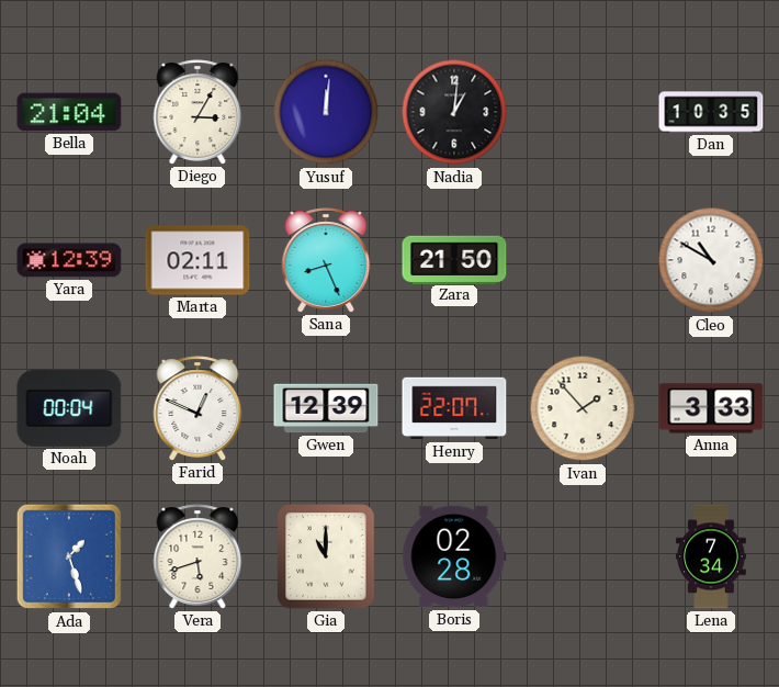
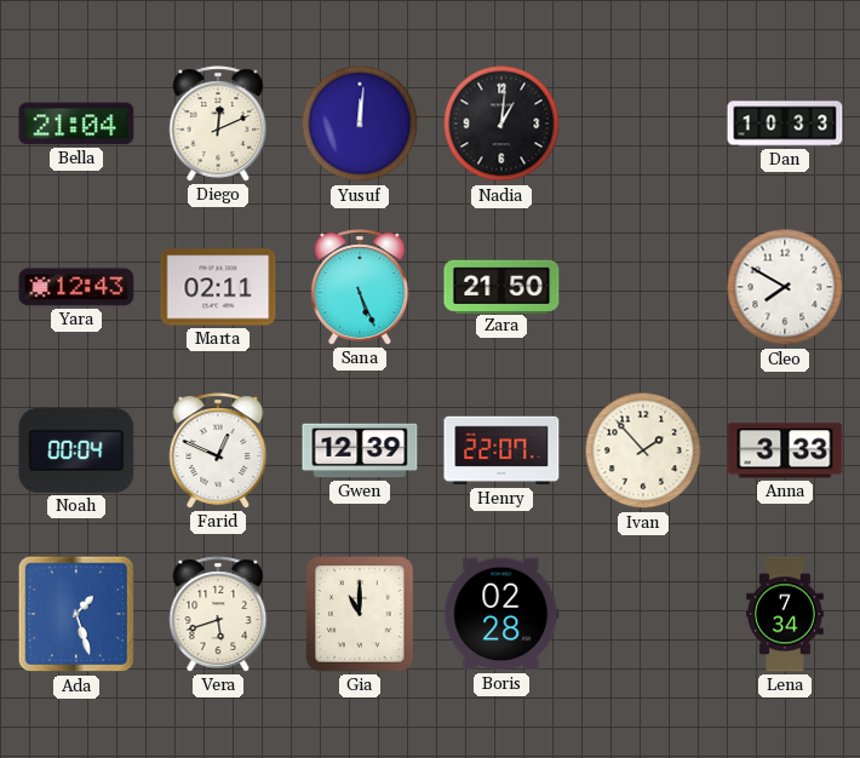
Diego: 3:05 -> 12:11
Dan: 10:35 -> 10:33
Yara: 12:39 -> 12:43
Sana: 8:26 -> 5:26
Cleo: 10:50 -> 7:50
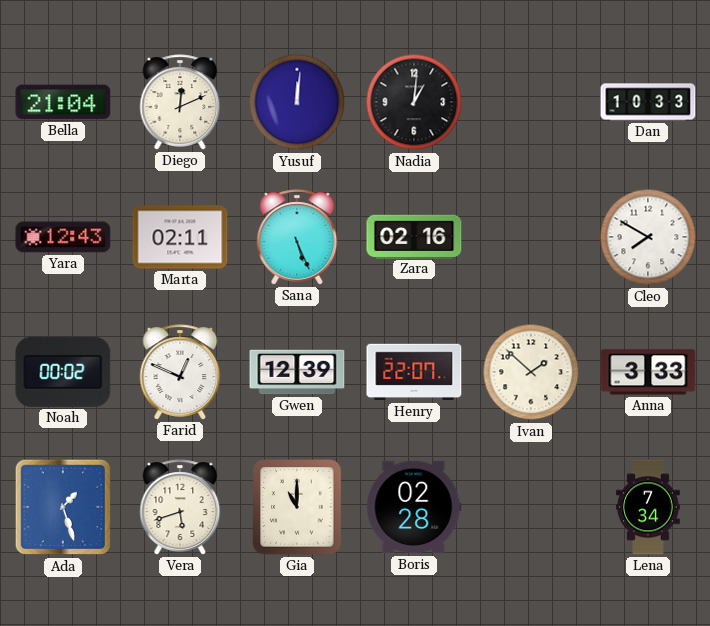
Zara: 21:50 -> 02:16
Noah: 00:04 -> 00:02
Ivan: 1:53 -> 1:52
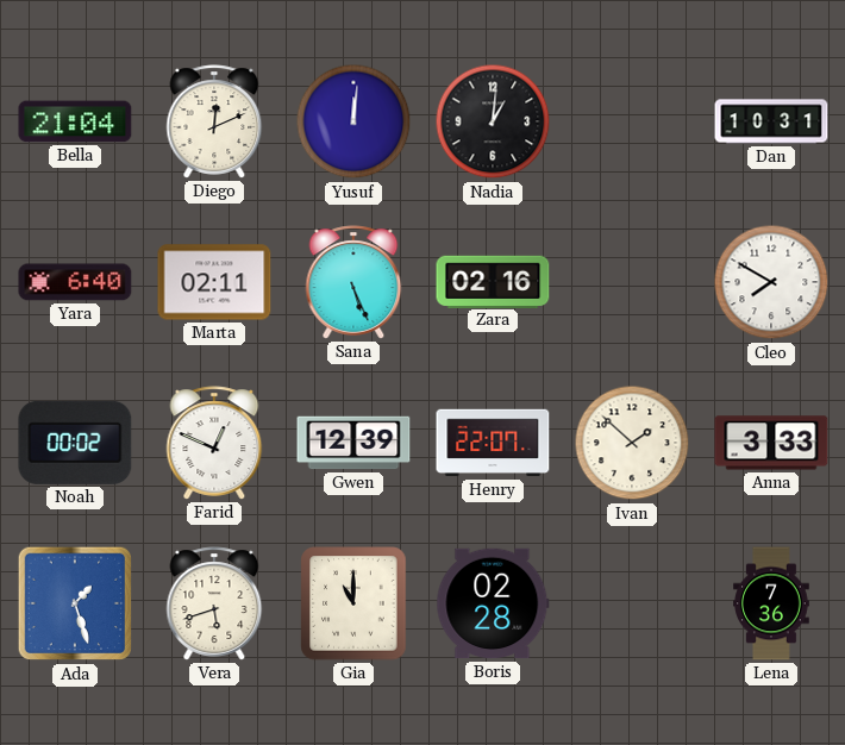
Dan: 10:33 -> 10:31
Yara: 12:43 -> 6:40
Lena: 7:34 -> 7:36
